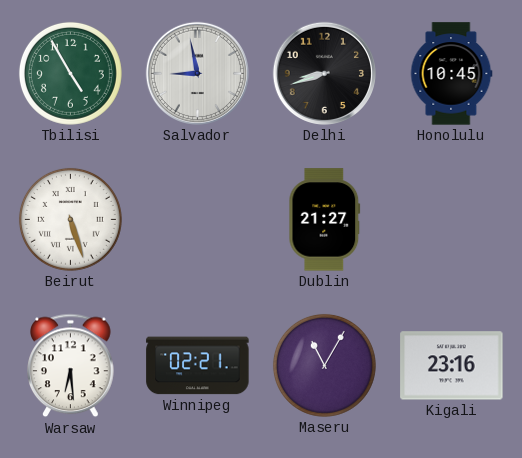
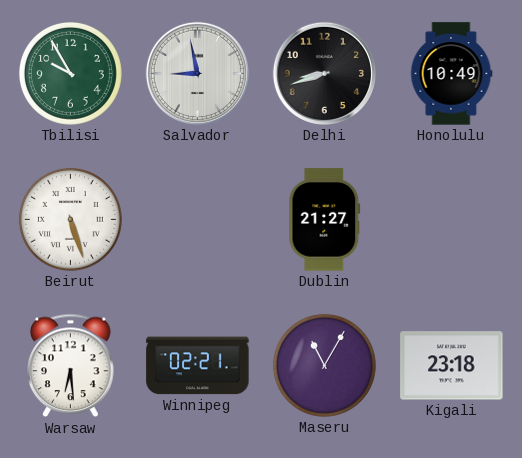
Tbilisi: 4:55 -> 9:55
Honolulu: 10:45 -> 10:49
Kigali: 23:16 -> 23:18
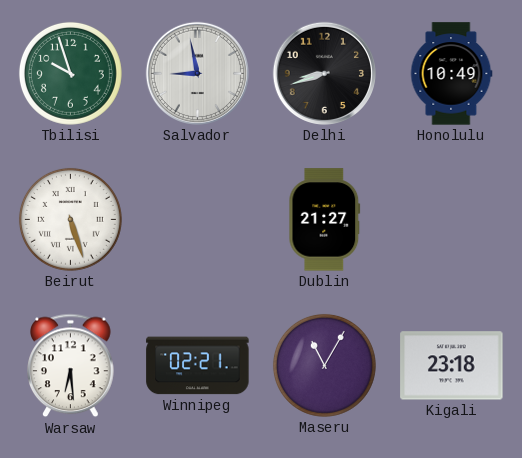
Tbilisi: 9:55 -> 9:57
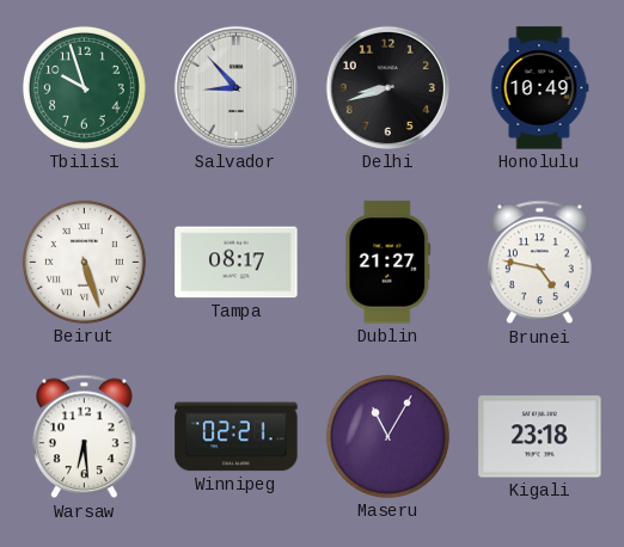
Salvador: 8:58 -> 8:53
Tampa: none -> 08:17
Brunei: none -> 4:47
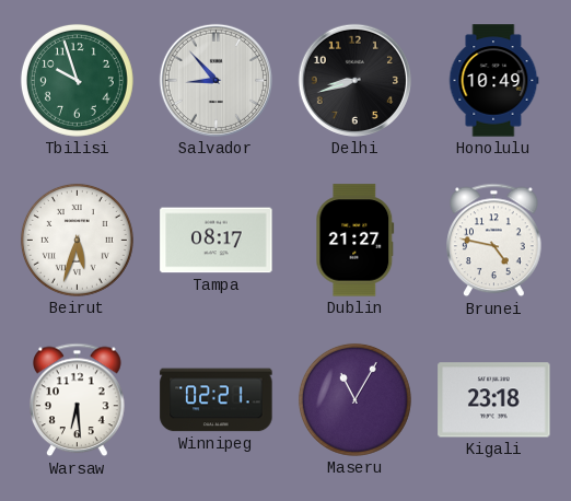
Beirut: 5:27 -> 5:33
